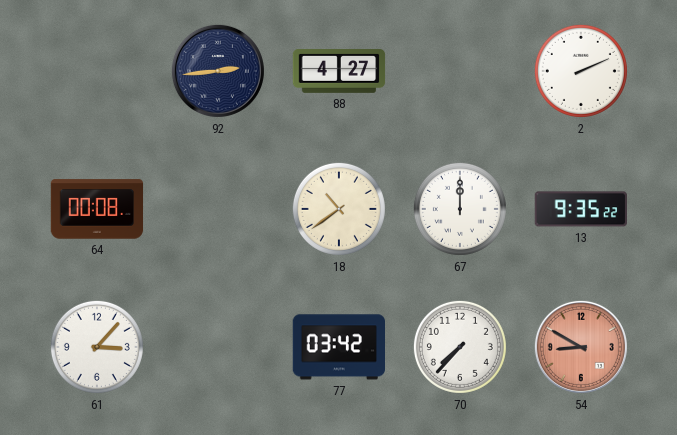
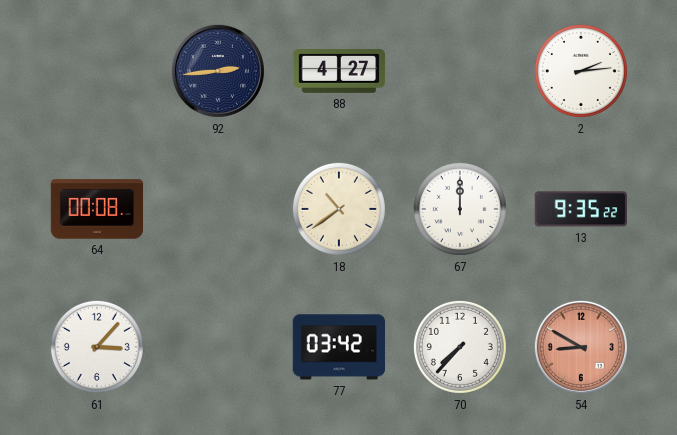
2: 2:11 -> 2:14
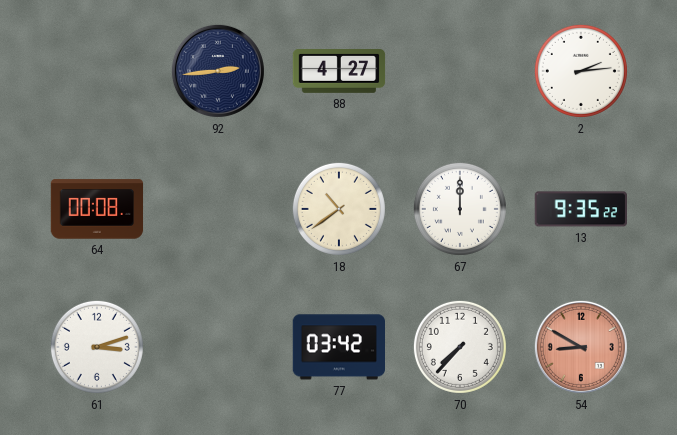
61: 3:07 -> 3:12
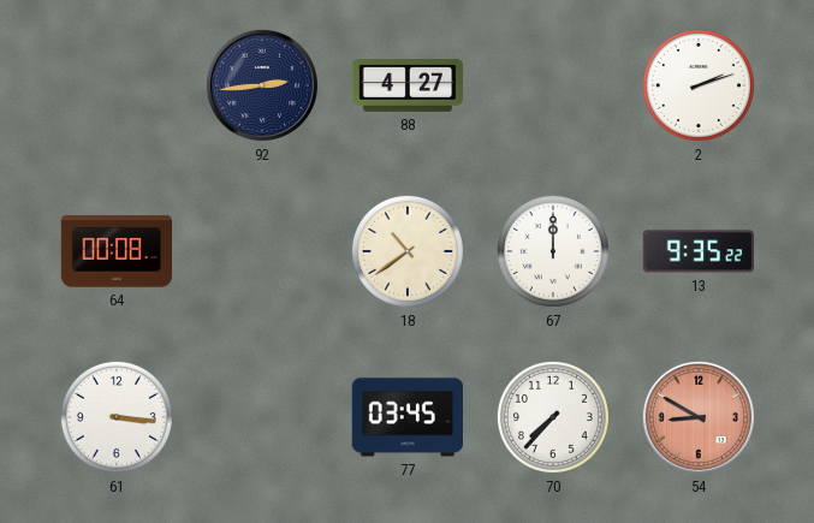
2: 2:14 -> 2:12
61: 3:12 -> 3:16
77: 03:42 -> 03:45
